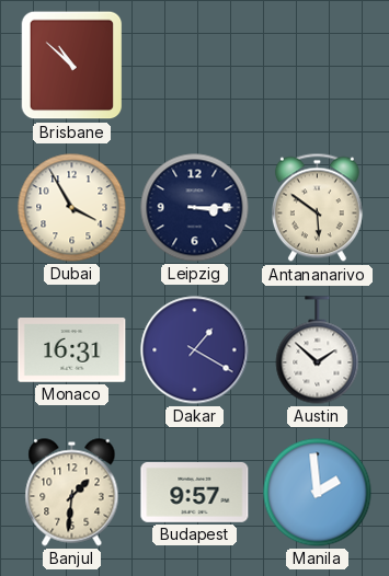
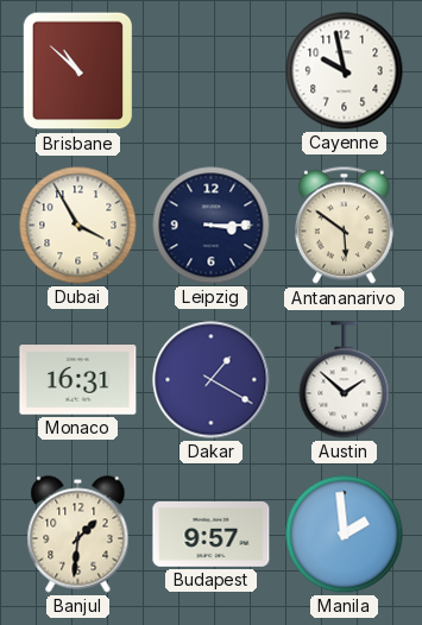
Cayenne: none -> 9:58
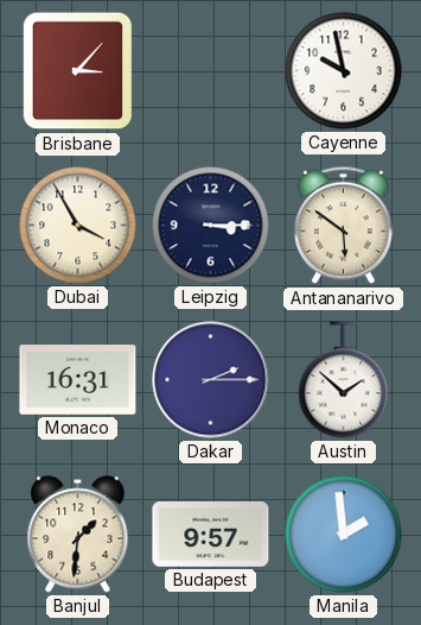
Brisbane: 10:52 -> 3:07
Dakar: 1:20 -> 2:15
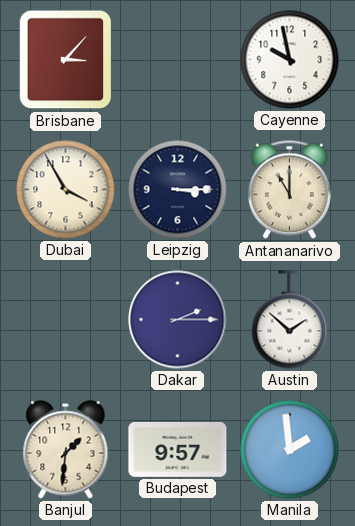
Antananarivo: 5:51 -> 11:00
Monaco: 16:31 -> none
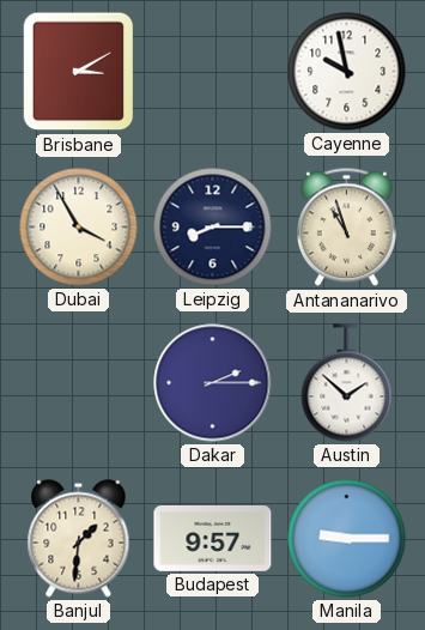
Brisbane: 3:07 -> 3:10
Leipzig: 3:15 -> 8:15
Antananarivo: 11:00 -> 10:57
Manila: 1:59 -> 9:15
